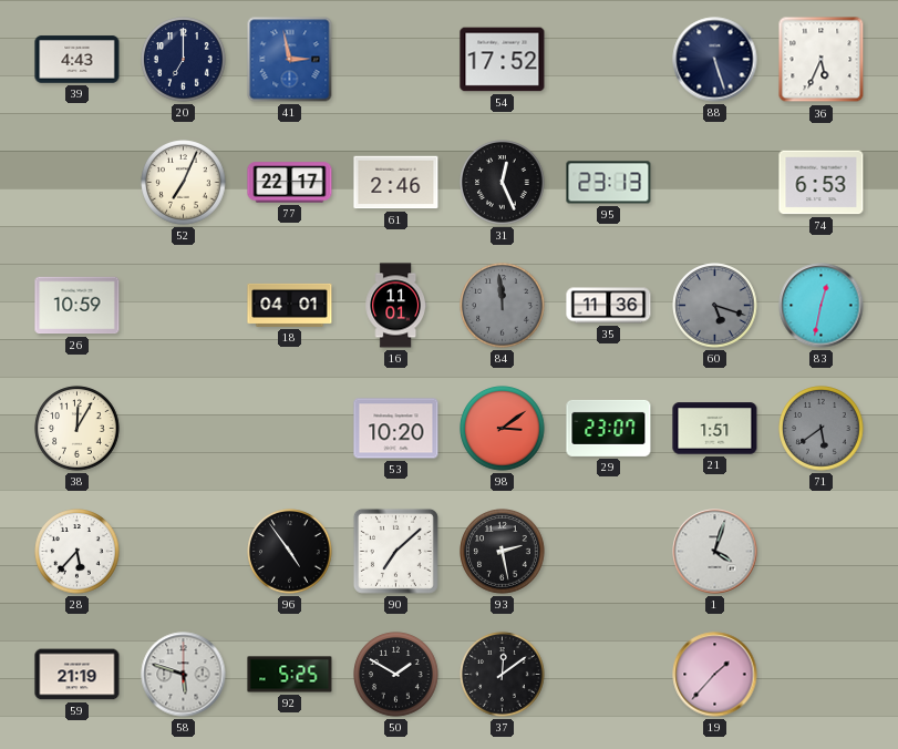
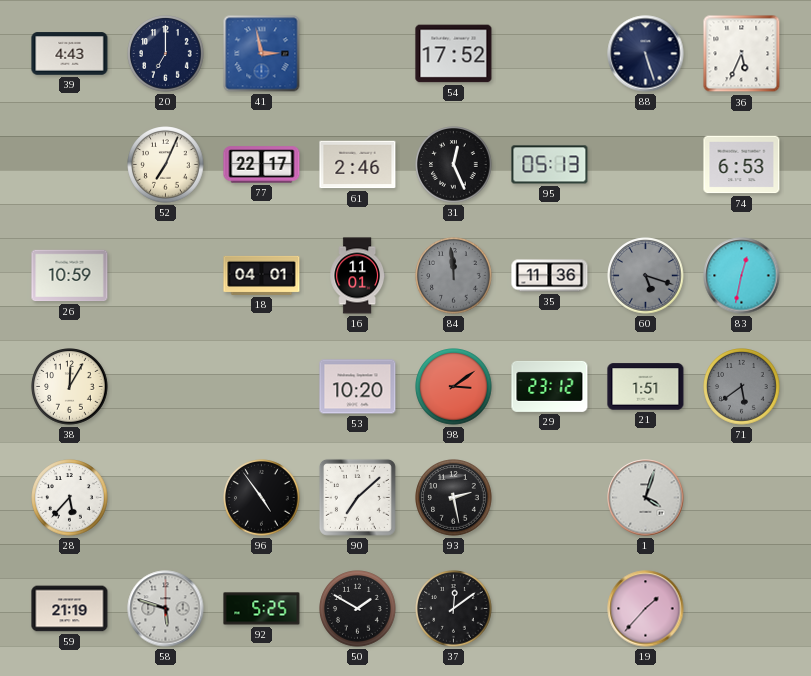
95: 23:13 -> 05:13
29: 23:07 -> 23:12
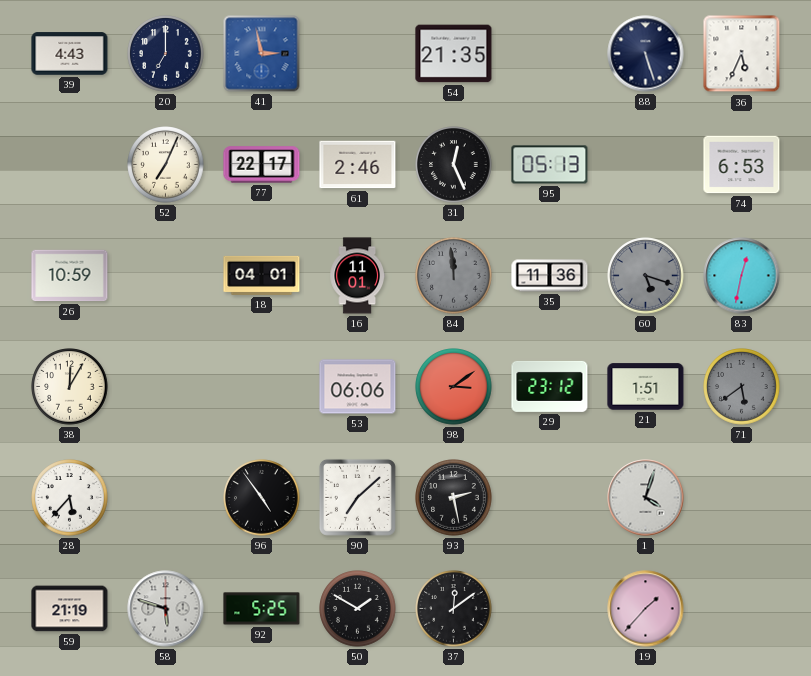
54: 17:52 -> 21:35
53: 10:20 -> 06:06
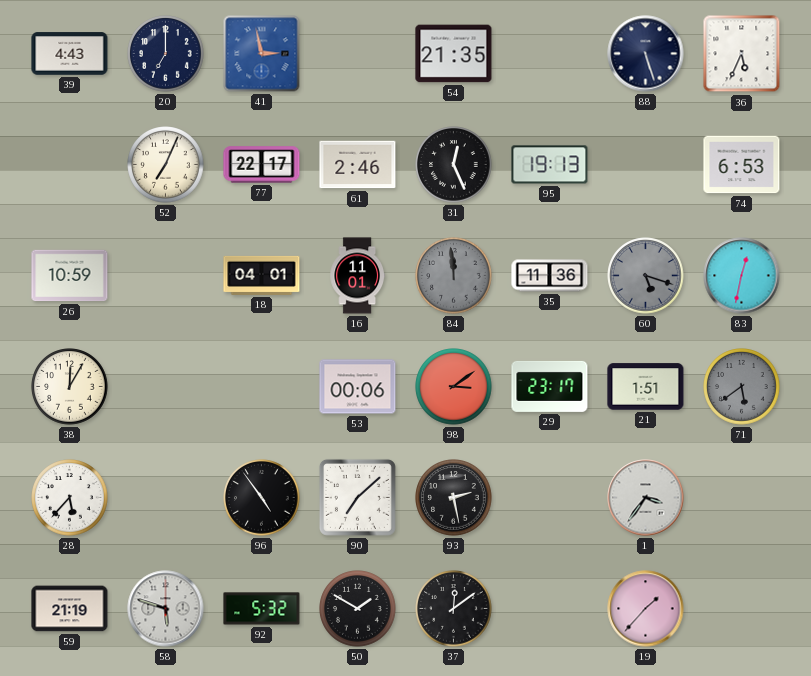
95: 05:13 -> 19:13
53: 06:06 -> 00:06
29: 23:12 -> 23:17
1: 4:03 -> 3:36
92: 5:25 -> 5:32
